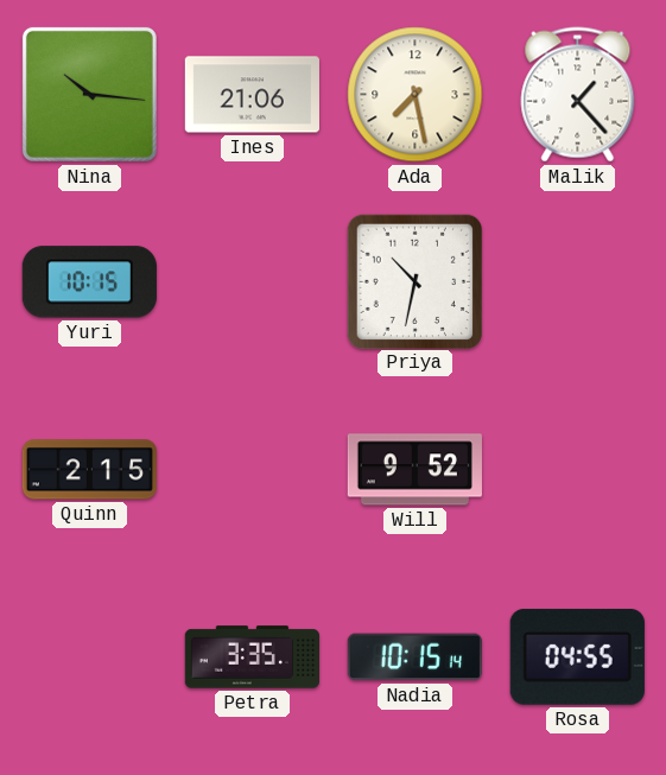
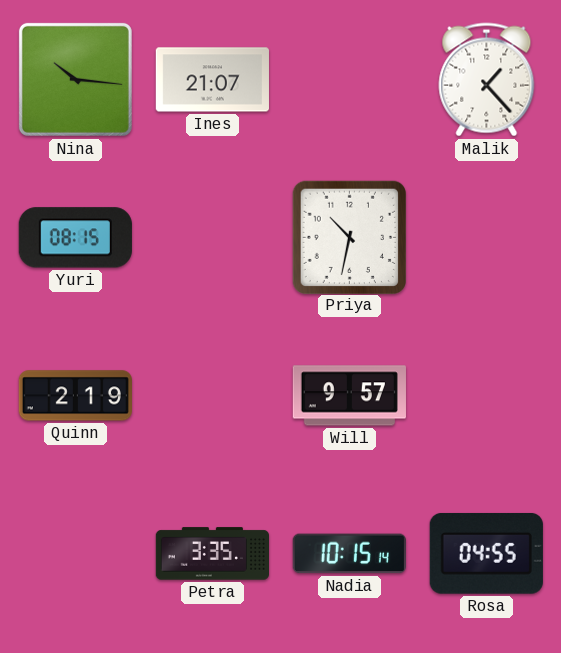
Ines: 21:06 -> 21:07
Ada: 7:28 -> none
Yuri: 10:15 -> 08:15
Quinn: 2:15 -> 2:19
Will: 9:52 -> 9:57
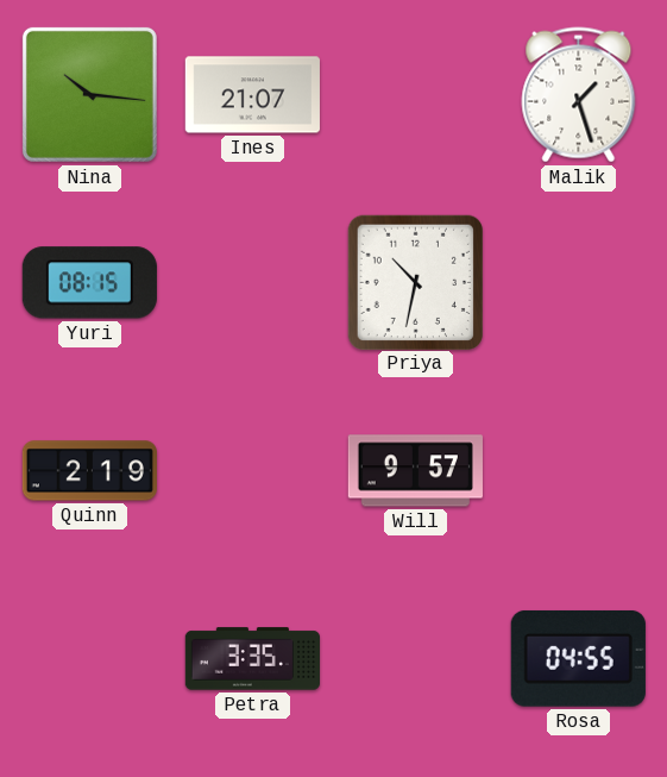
Malik: 1:23 -> 1:27
Nadia: 10:15 -> none
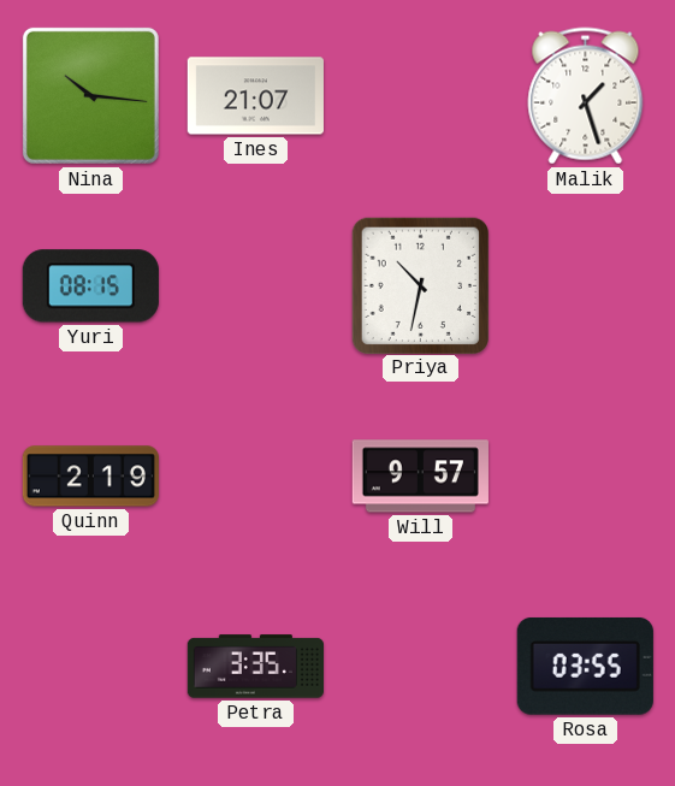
Rosa: 04:55 -> 03:55
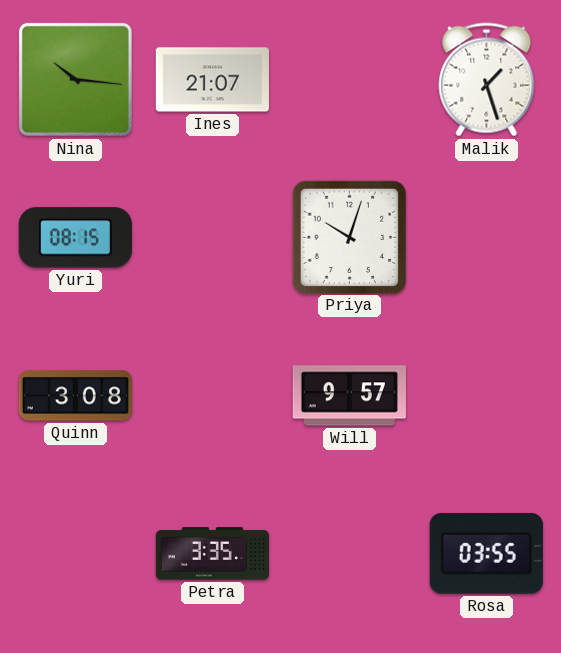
Priya: 10:32 -> 10:03
Quinn: 2:19 -> 3:08
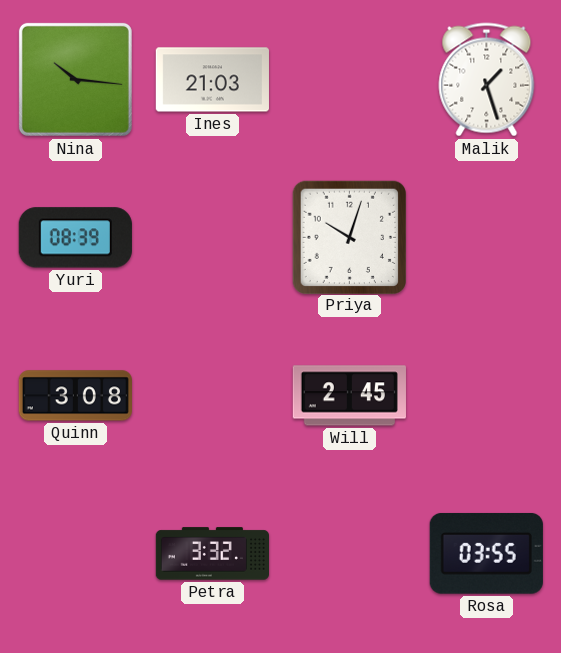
Ines: 21:07 -> 21:03
Yuri: 08:15 -> 08:39
Will: 9:57 -> 2:45
Petra: 3:35 -> 3:32
